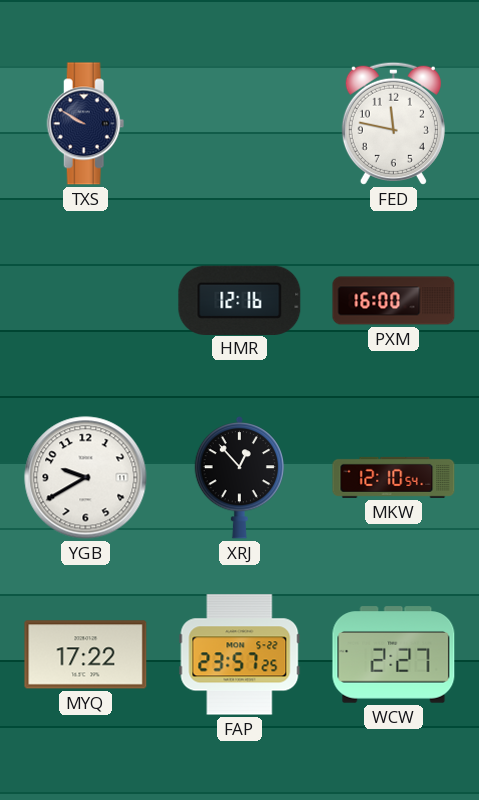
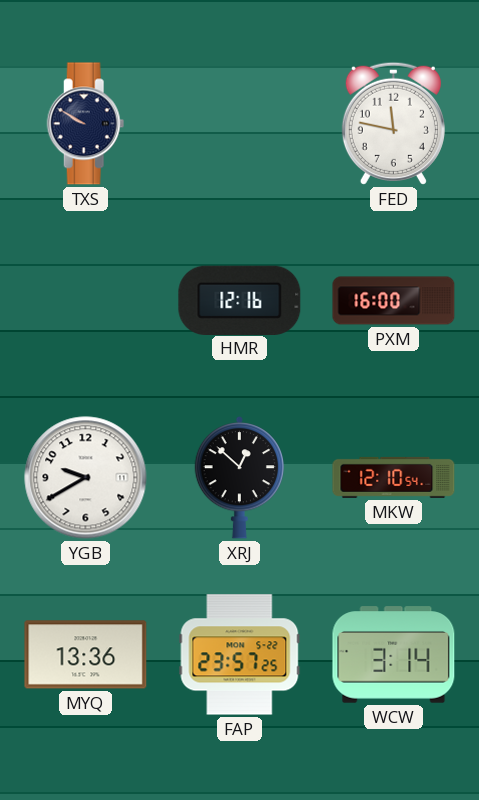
XRJ: 12:53 -> 12:52
MYQ: 17:22 -> 13:36
WCW: 2:27 -> 3:14
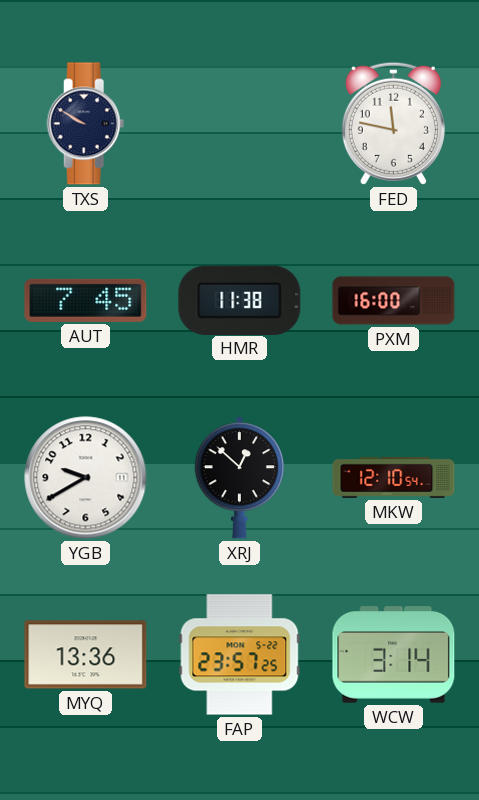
AUT: none -> 7:45
HMR: 12:16 -> 11:38
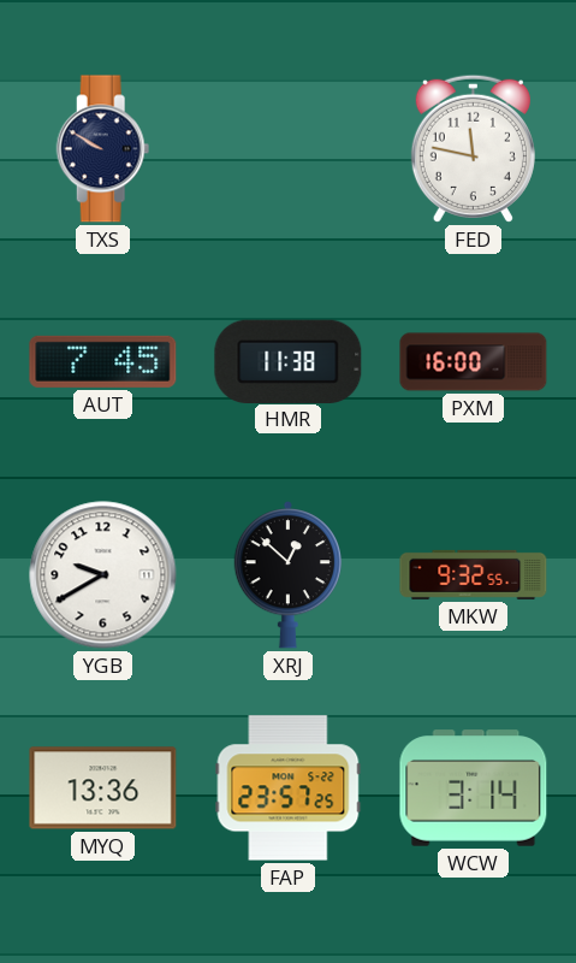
MKW: 12:10 -> 9:32
